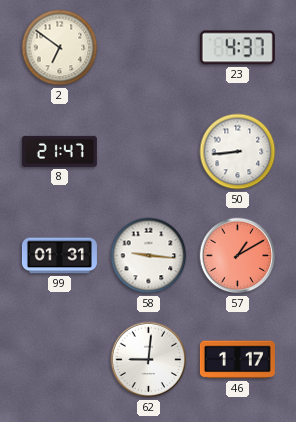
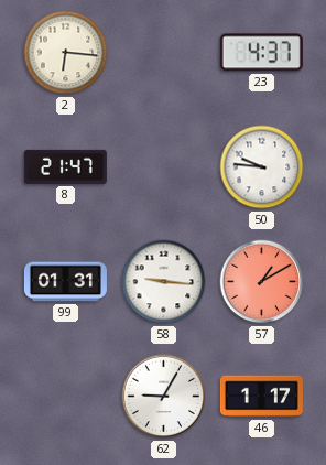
2: 6:51 -> 6:16
50: 8:44 -> 9:46
62: 9:01 -> 9:05
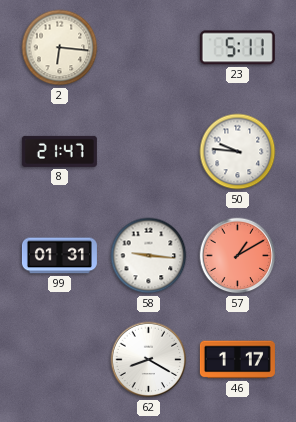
23: 4:37 -> 5:11
62: 9:05 -> 8:20
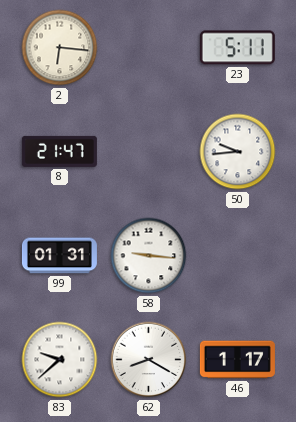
50: 9:46 -> 9:44
57: 1:10 -> none
83: none -> 9:38
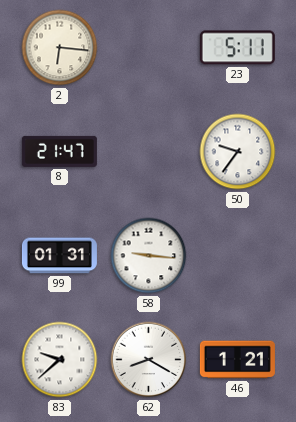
50: 9:44 -> 9:36
46: 1:17 -> 1:21
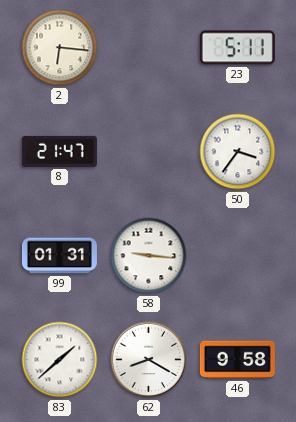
50: 9:36 -> 3:36
83: 9:38 -> 1:38
46: 1:21 -> 9:58
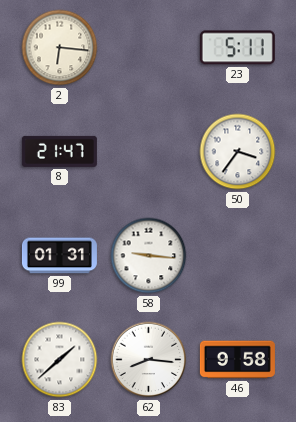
62: 8:20 -> 8:16
